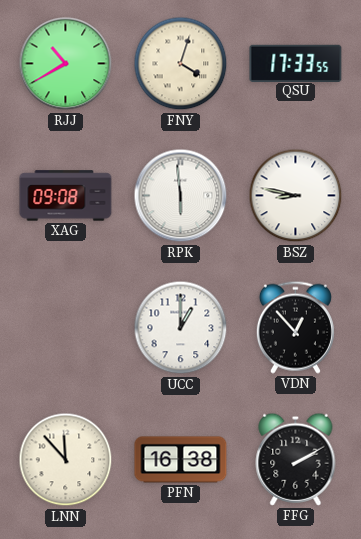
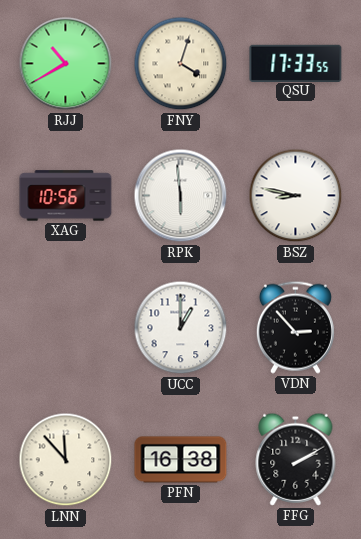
XAG: 09:08 -> 10:56
VDN: 12:53 -> 2:53
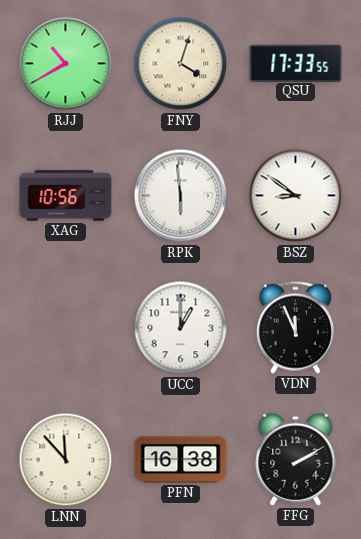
BSZ: 8:47 -> 8:51
VDN: 2:53 -> 11:56
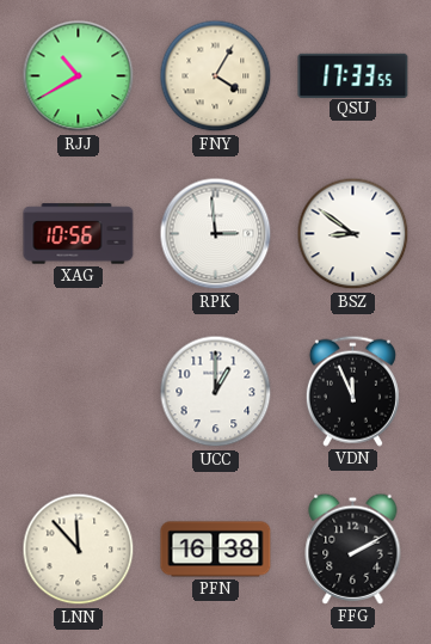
FNY: 4:03 -> 4:05
RPK: 5:59 -> 2:59
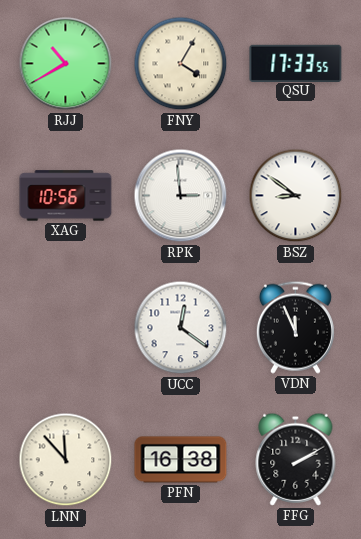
UCC: 1:00 -> 12:21
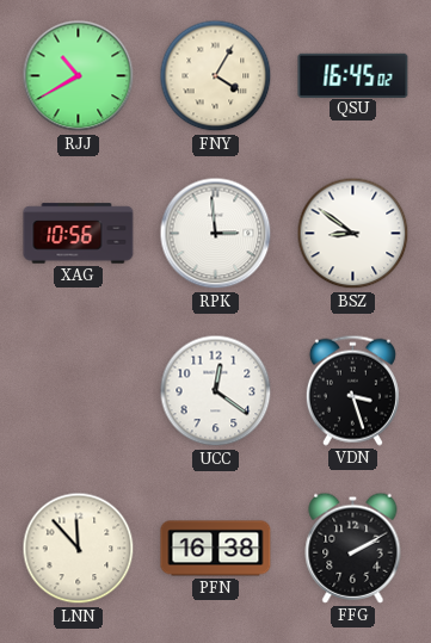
QSU: 17:33 -> 16:45
VDN: 11:56 -> 3:27
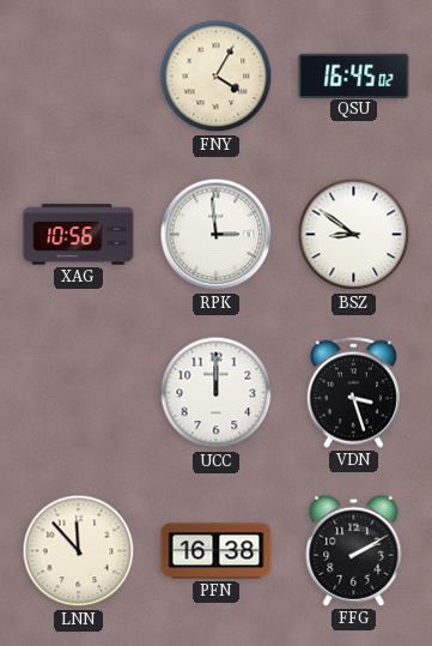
RJJ: 10:40 -> none
UCC: 12:21 -> 12:00
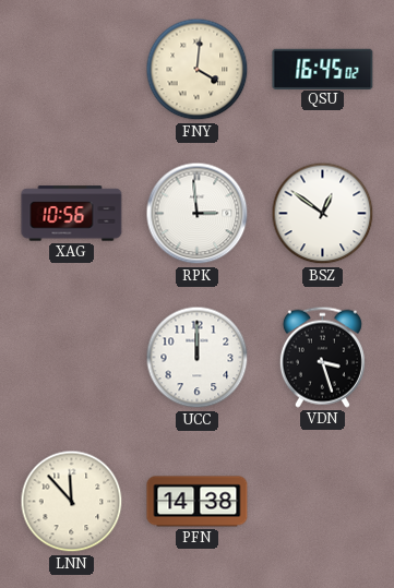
FNY: 4:05 -> 4:01
BSZ: 8:51 -> 12:51
PFN: 16:38 -> 14:38
FFG: 2:10 -> none
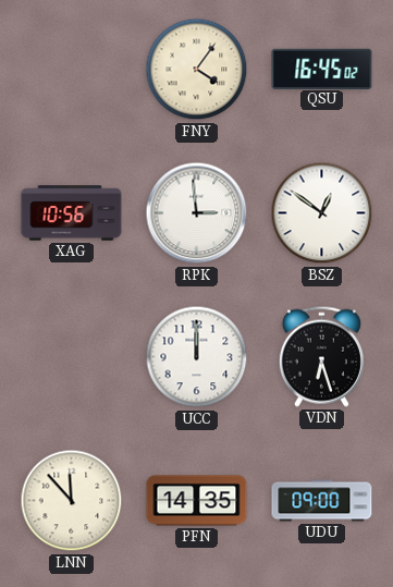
FNY: 4:01 -> 4:06
VDN: 3:27 -> 6:27
PFN: 14:38 -> 14:35
UDU: none -> 09:00
